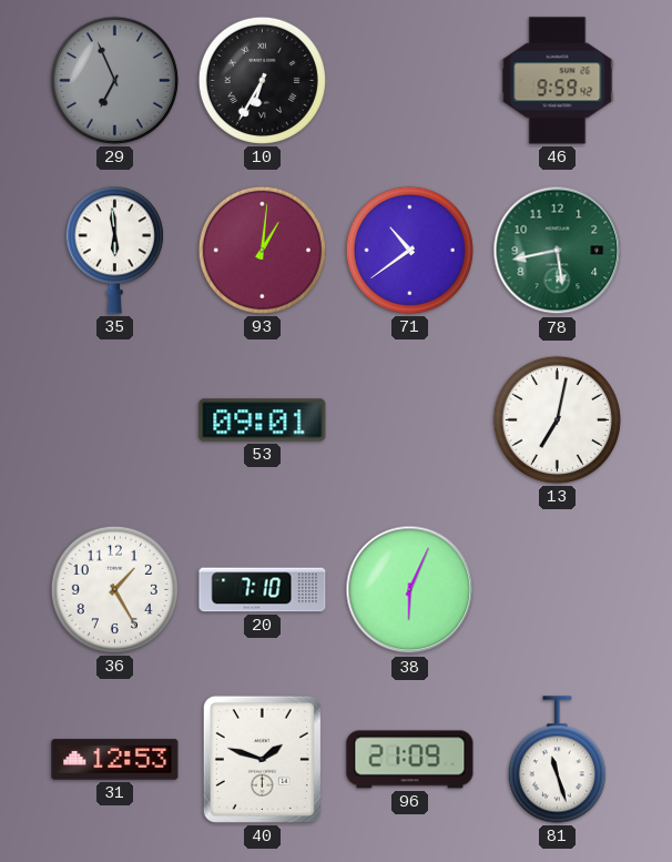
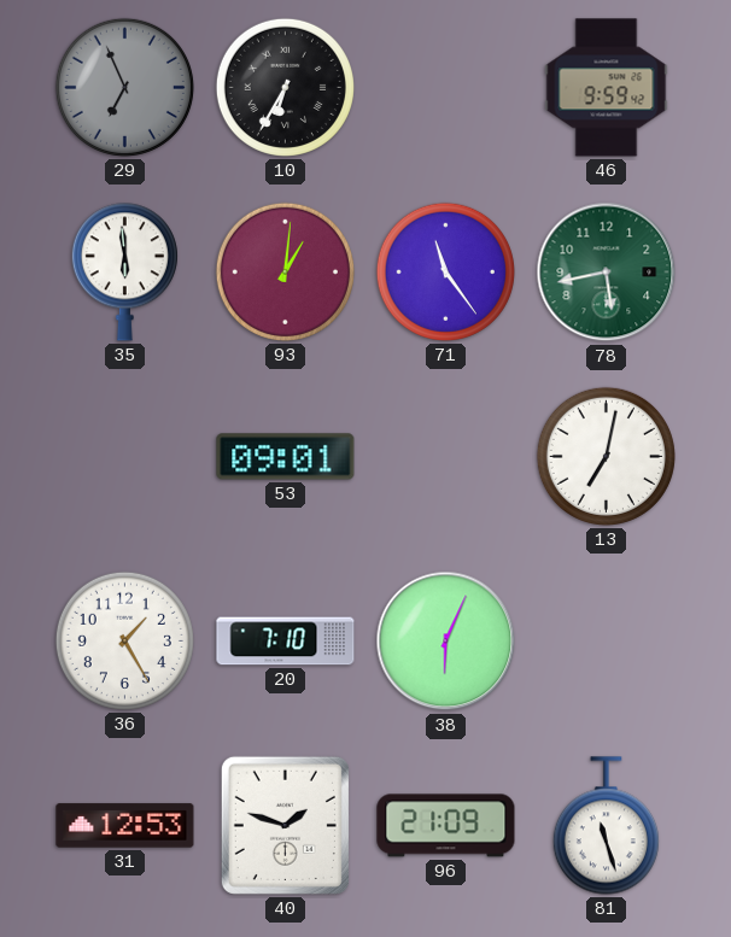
71: 10:39 -> 11:24
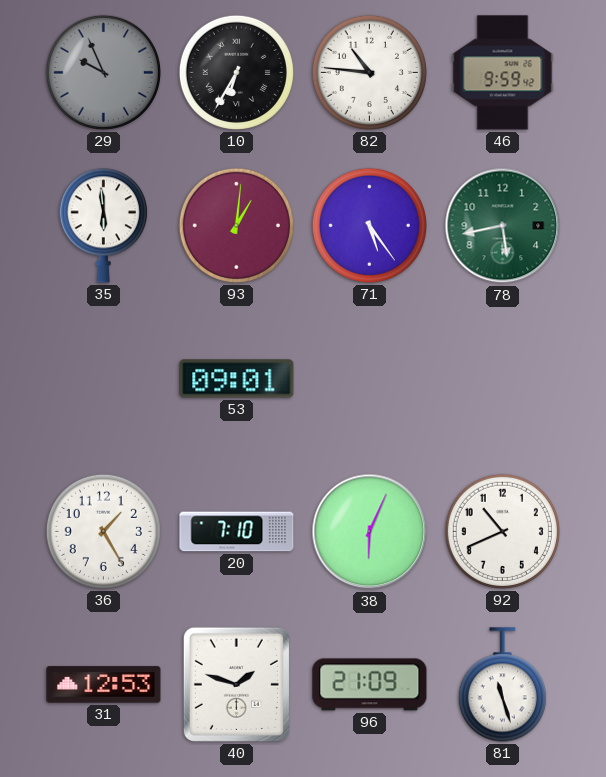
29: 6:56 -> 9:56
82: none -> 10:46
71: 11:24 -> 5:24
13: 7:02 -> none
92: none -> 10:41
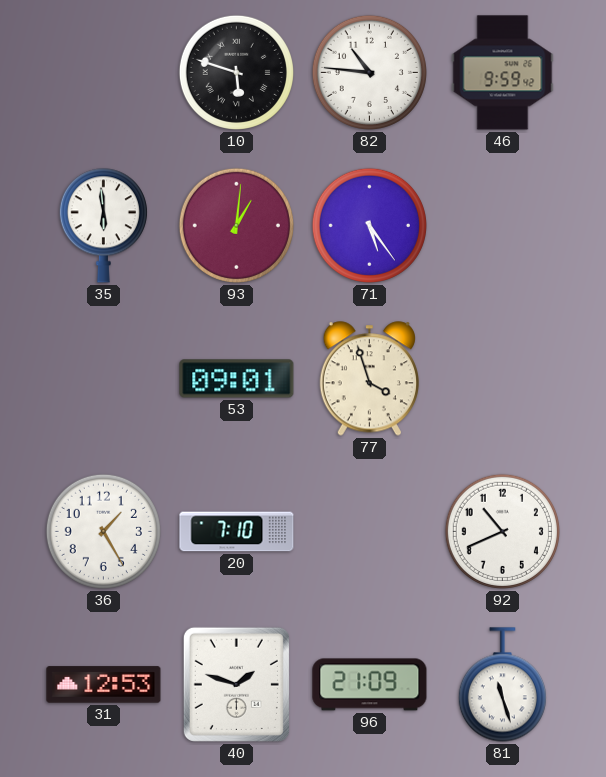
29: 9:56 -> none
10: 6:35 -> 5:48
78: 5:43 -> none
77: none -> 3:57
38: 6:04 -> none
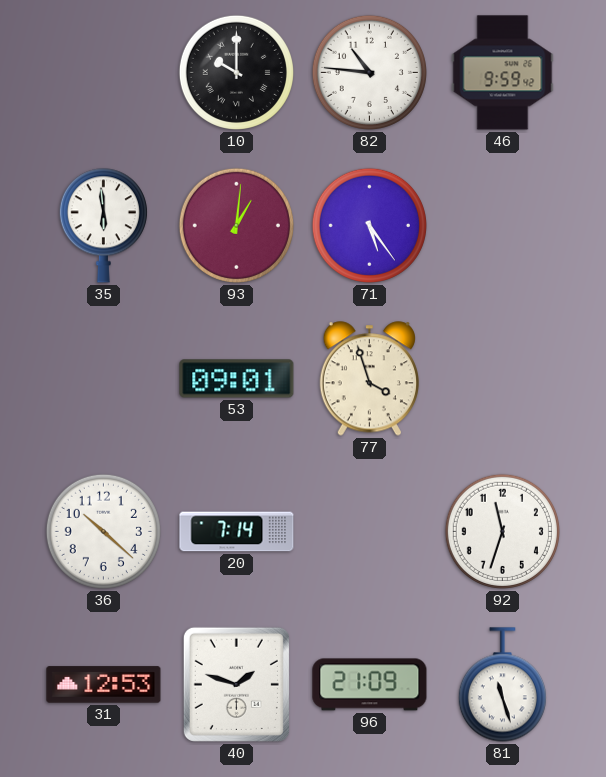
10: 5:48 -> 10:00
36: 1:25 -> 10:22
20: 7:10 -> 7:14
92: 10:41 -> 11:33
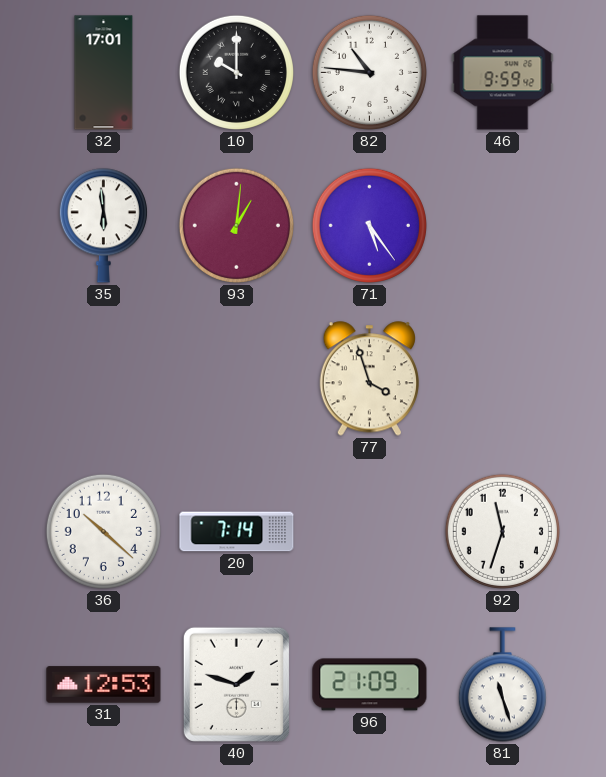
32: none -> 17:01
53: 09:01 -> none
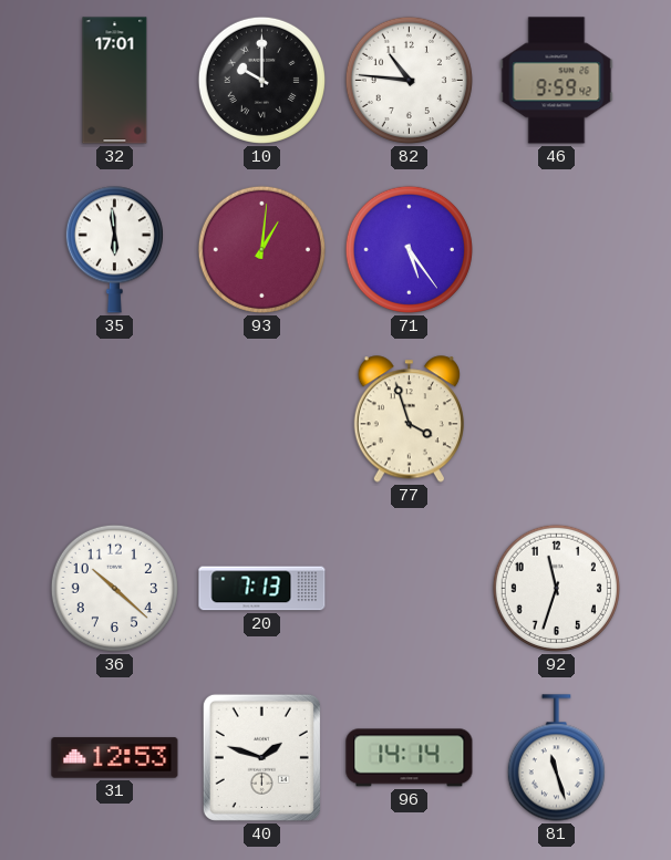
20: 7:14 -> 7:13
96: 21:09 -> 14:14
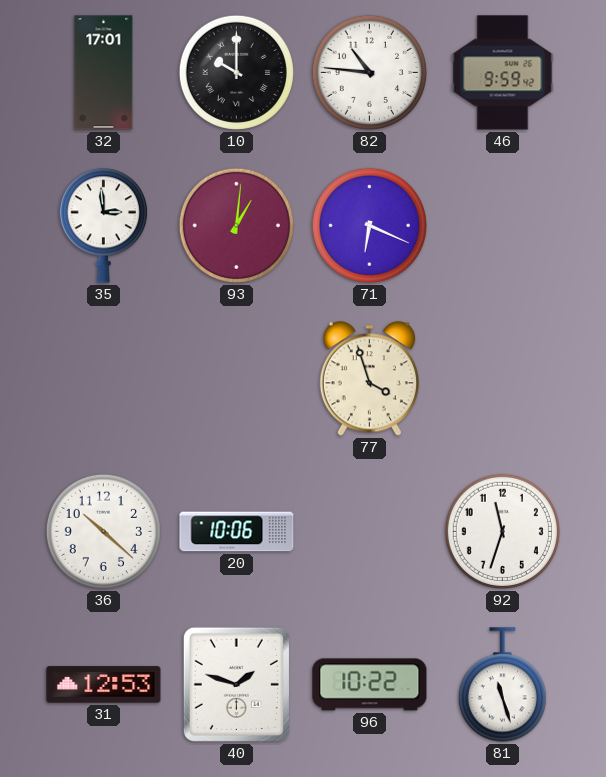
35: 5:59 -> 2:59
71: 5:24 -> 6:19
20: 7:13 -> 10:06
96: 14:14 -> 10:22
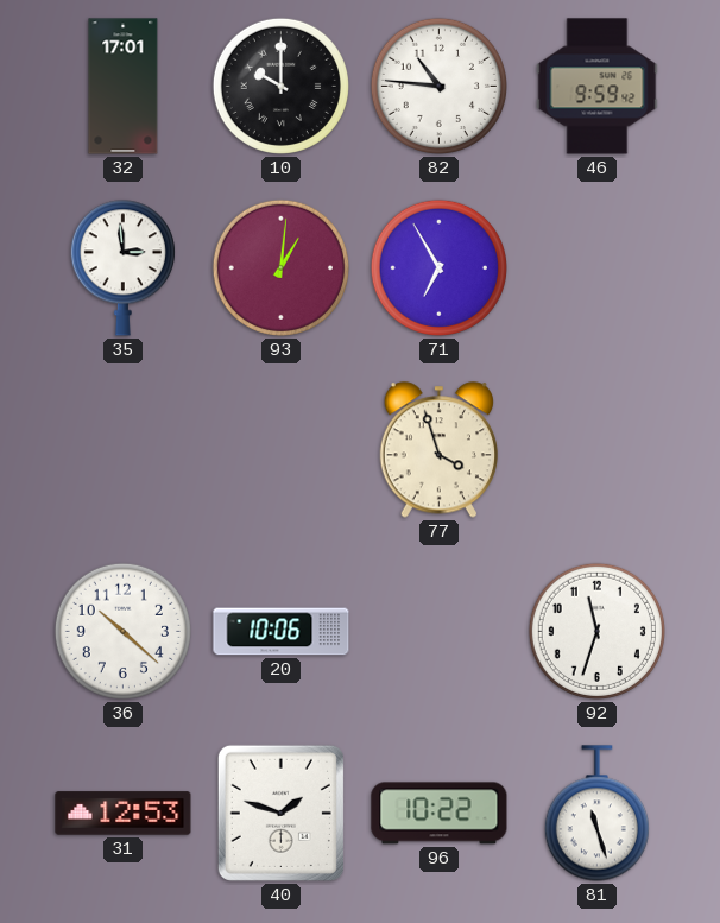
71: 6:19 -> 6:55
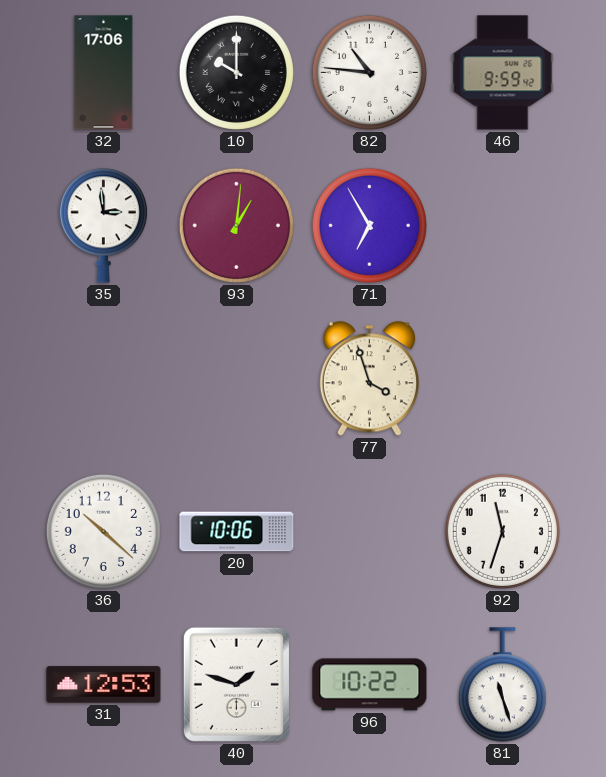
32: 17:01 -> 17:06
